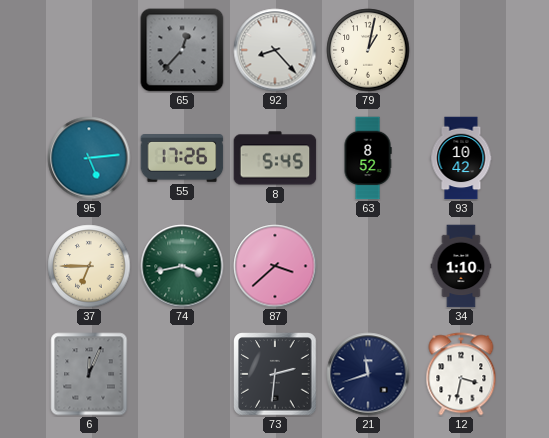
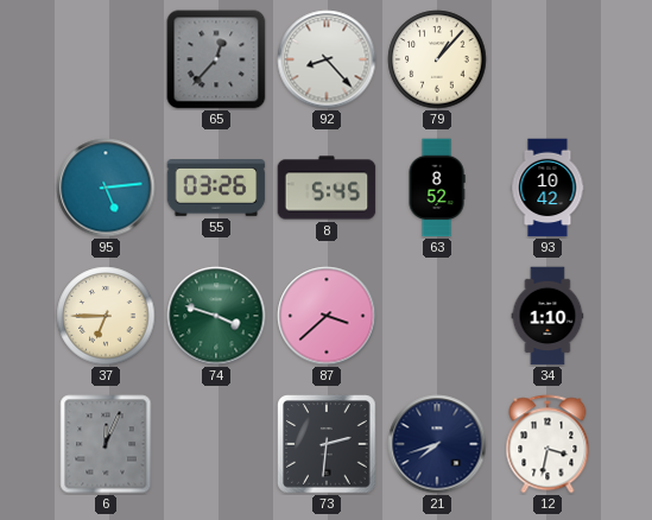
79: 1:02 -> 1:07
55: 17:26 -> 03:26
74: 3:43 -> 3:48
21: 11:42 -> 7:42
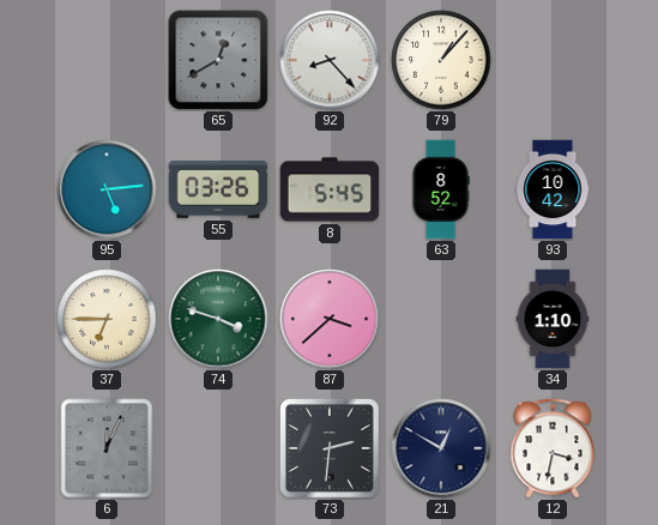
65: 12:37 -> 12:40
21: 7:42 -> 12:50
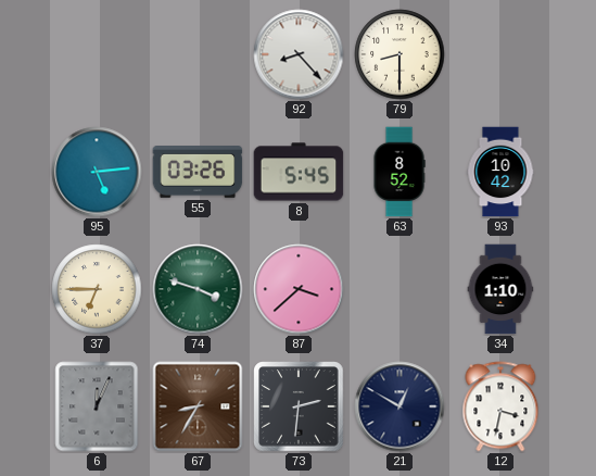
65: 12:40 -> none
79: 1:07 -> 8:30
67: none -> 8:35
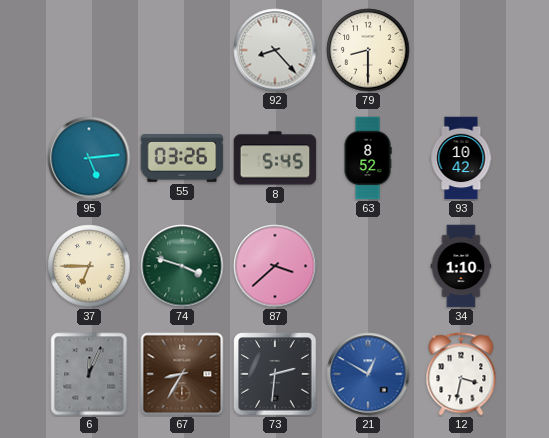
21 dial: navy -> blue
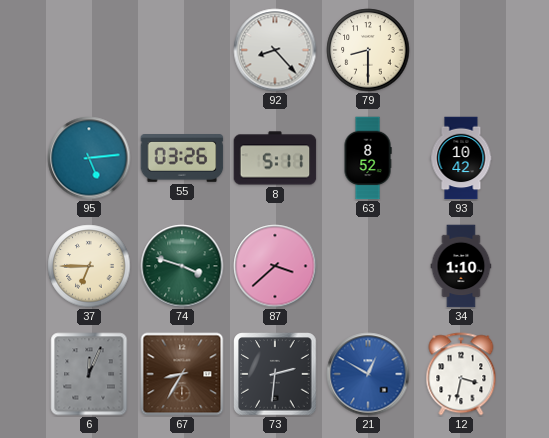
8: 5:45 -> 5:11
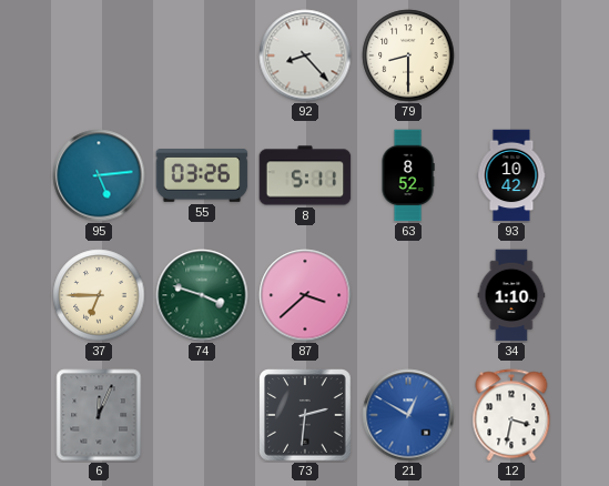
67: 8:35 -> none
